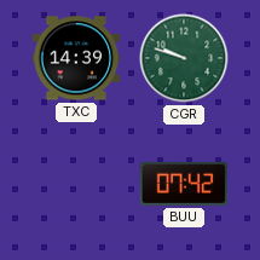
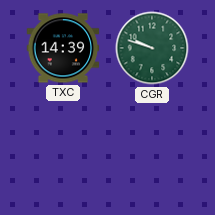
BUU: 07:42 -> none
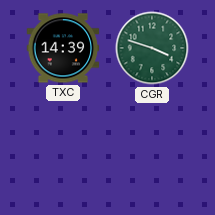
CGR: 9:48 -> 3:48
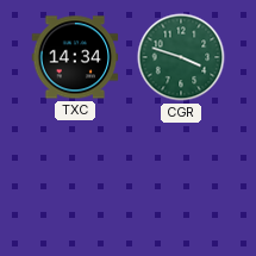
TXC: 14:39 -> 14:34
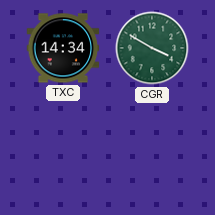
CGR: 3:48 -> 3:50
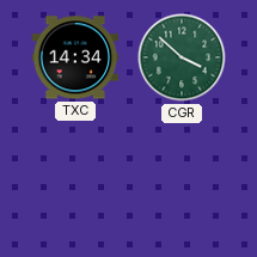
CGR: 3:50 -> 3:52
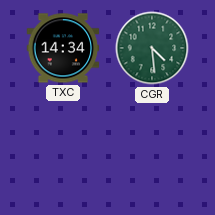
CGR: 3:52 -> 4:29
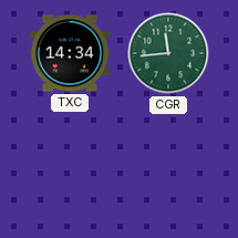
CGR: 4:29 -> 11:44
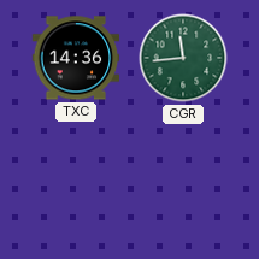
TXC: 14:34 -> 14:36
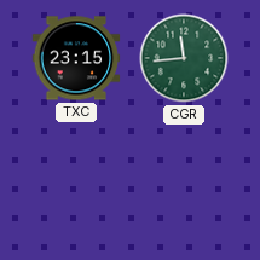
TXC: 14:36 -> 23:15
